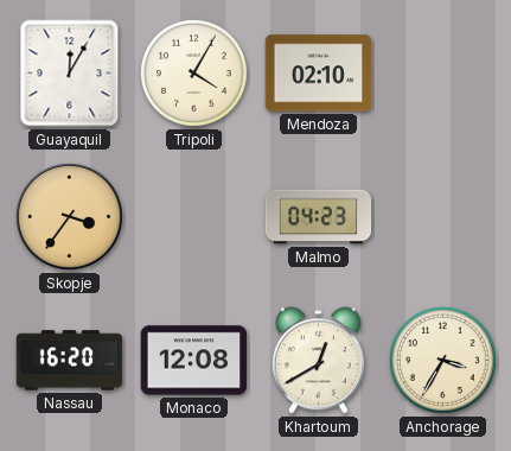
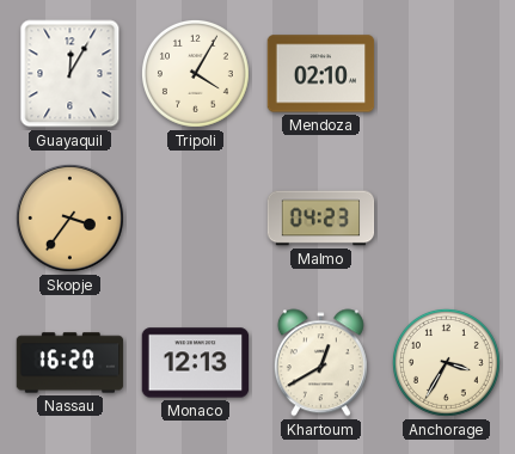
Monaco: 12:08 -> 12:13
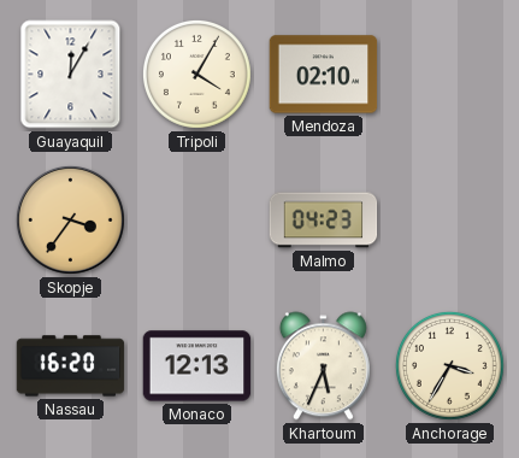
Khartoum: 12:40 -> 5:34
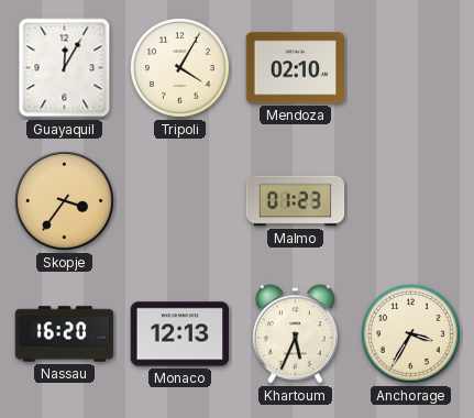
Malmo: 04:23 -> 01:23
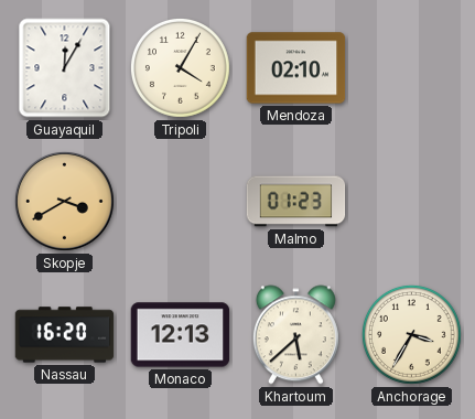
Skopje: 3:36 -> 3:40
Khartoum: 5:34 -> 5:38
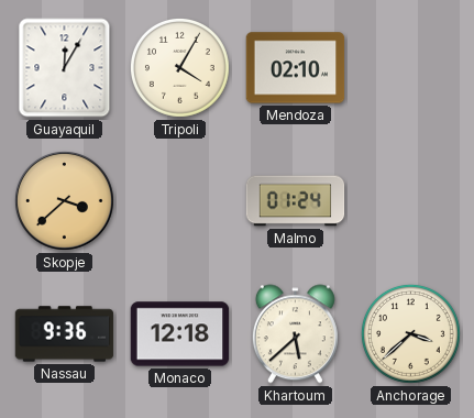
Skopje: 3:40 -> 3:38
Malmo: 01:23 -> 01:24
Nassau: 16:20 -> 9:36
Monaco: 12:13 -> 12:18
Anchorage: 3:35 -> 3:38
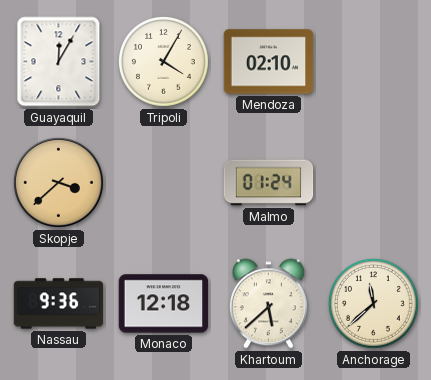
Anchorage: 3:38 -> 11:38
